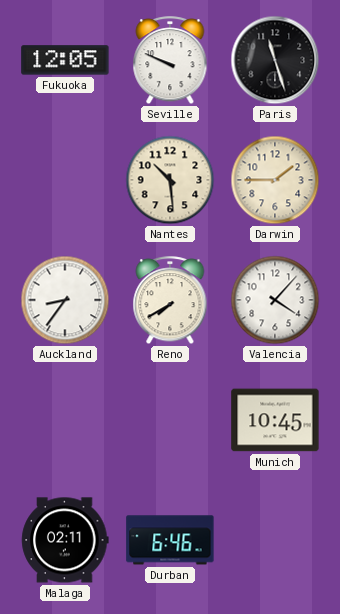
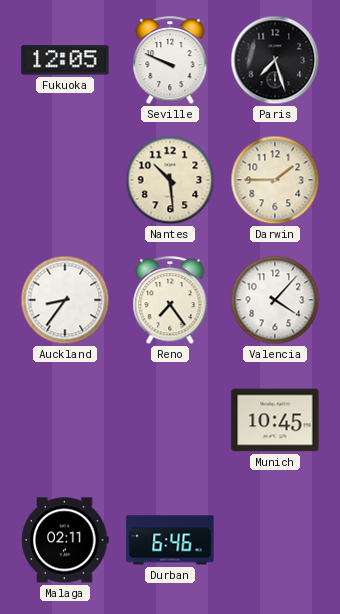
Paris: 11:27 -> 7:27
Reno: 7:40 -> 7:24
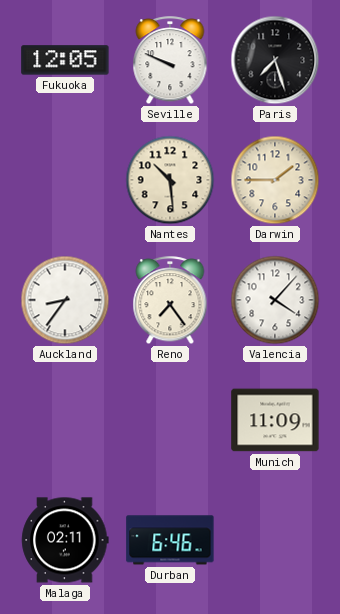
Munich: 10:45 -> 11:09
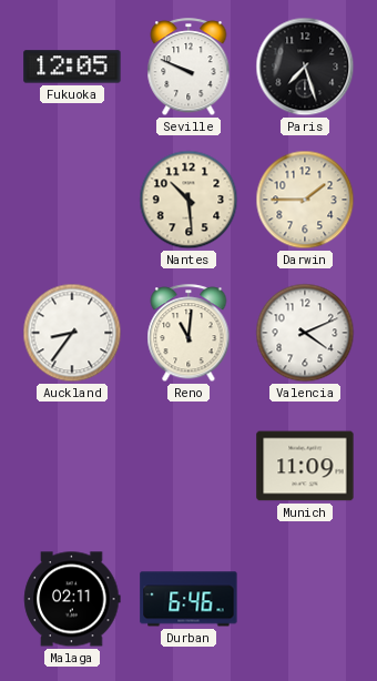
Reno: 7:24 -> 11:01
Valencia: 4:07 -> 4:11
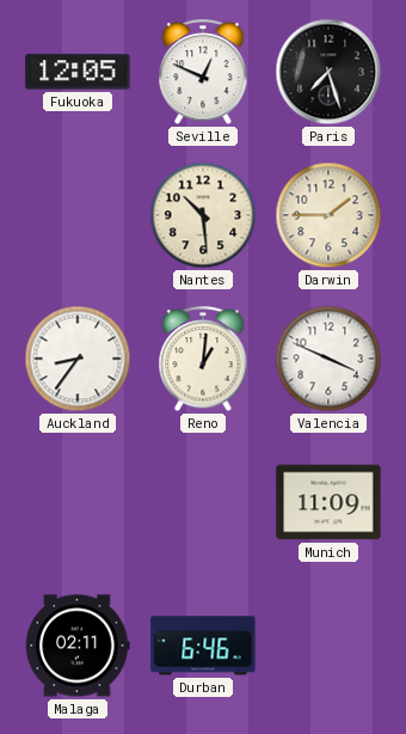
Seville: 9:49 -> 12:49
Reno: 11:01 -> 1:01
Valencia: 4:11 -> 3:49
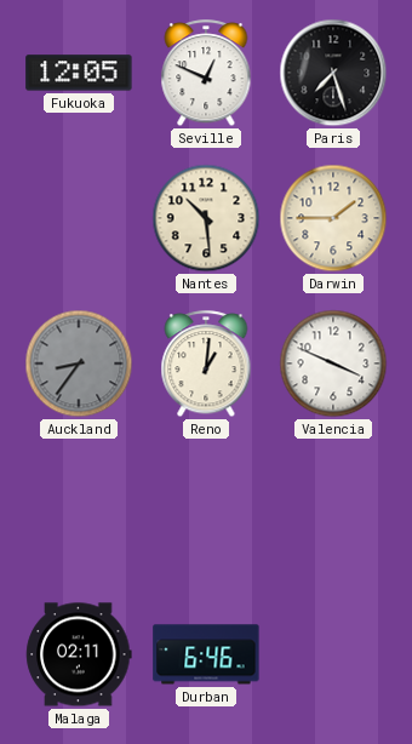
Auckland dial: white -> grey
Munich: 11:09 -> none
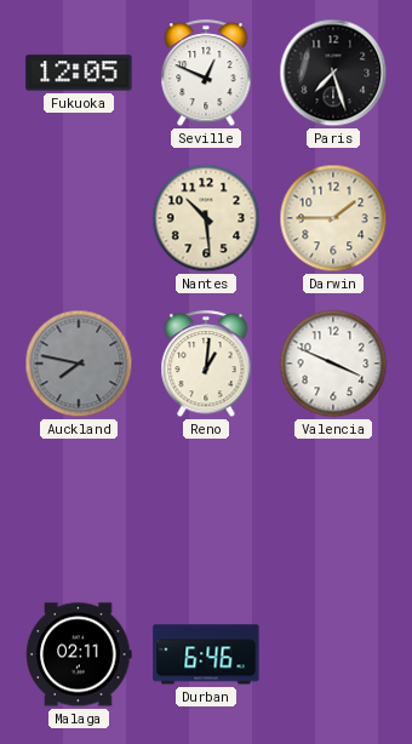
Auckland: 8:36 -> 7:47
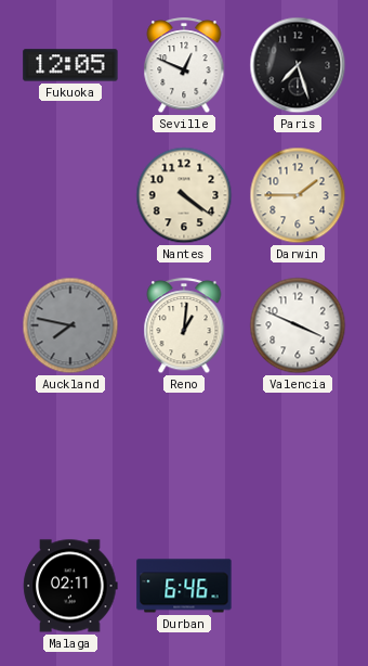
Nantes: 10:29 -> 4:21
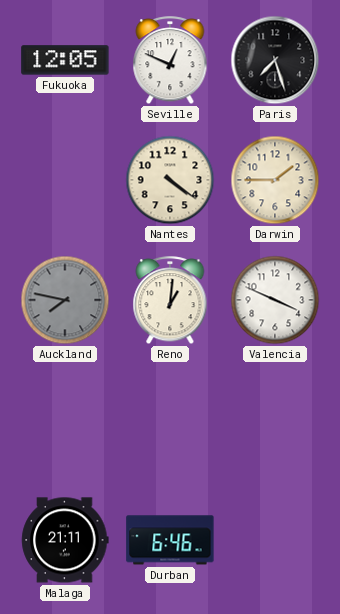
Malaga: 02:11 -> 21:11
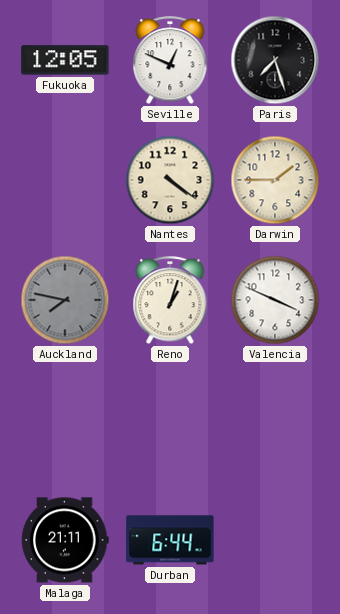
Reno: 1:01 -> 1:03
Durban: 6:46 -> 6:44
